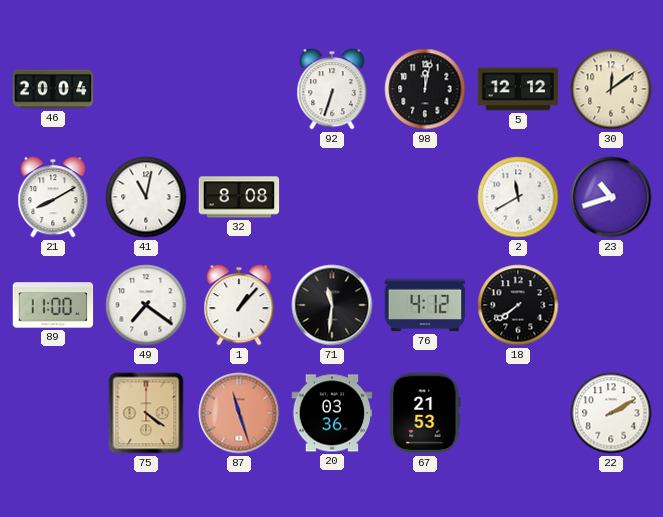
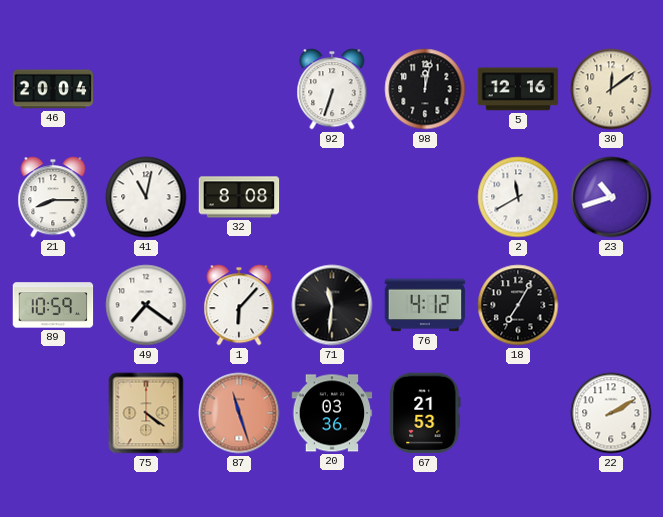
5: 12:12 -> 12:16
21: 8:10 -> 8:15
89: 11:00 -> 10:59
1: 1:07 -> 6:07
18: 7:39 -> 7:05
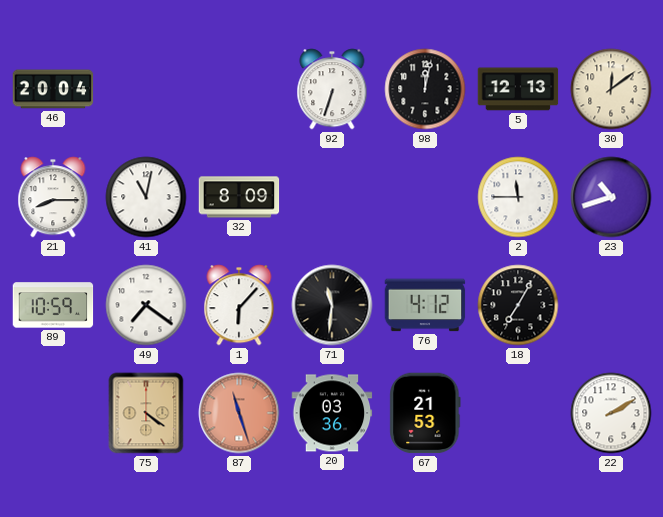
5: 12:16 -> 12:13
32: 8:08 -> 8:09
2: 11:40 -> 11:45
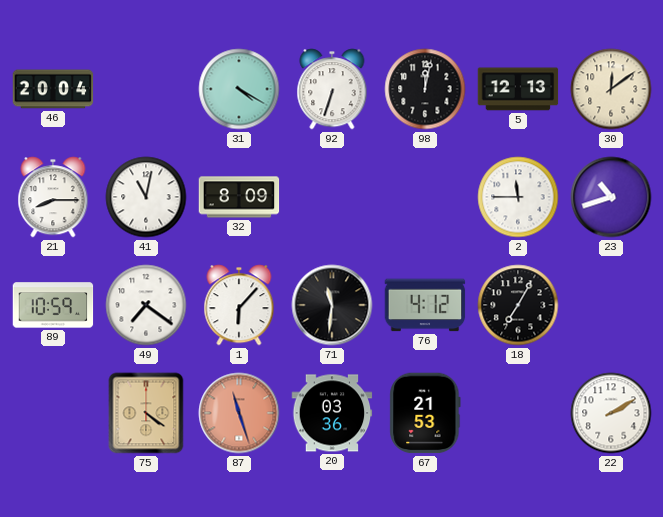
31: none -> 4:20
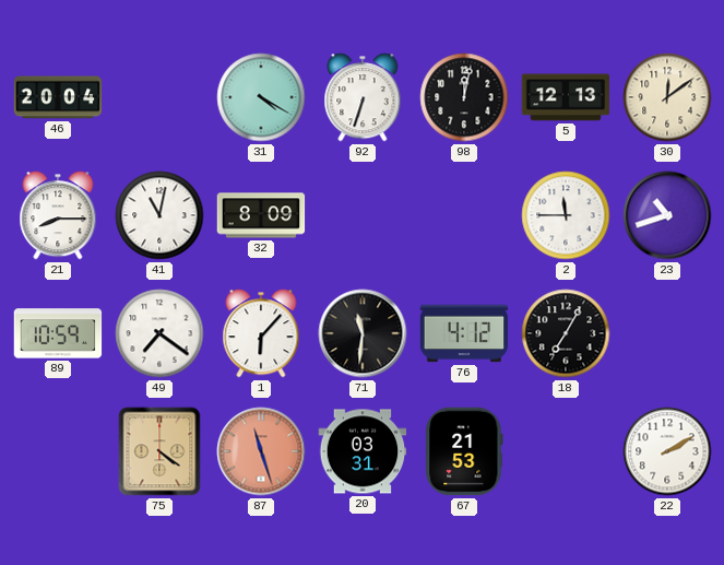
20: 03:36 -> 03:31
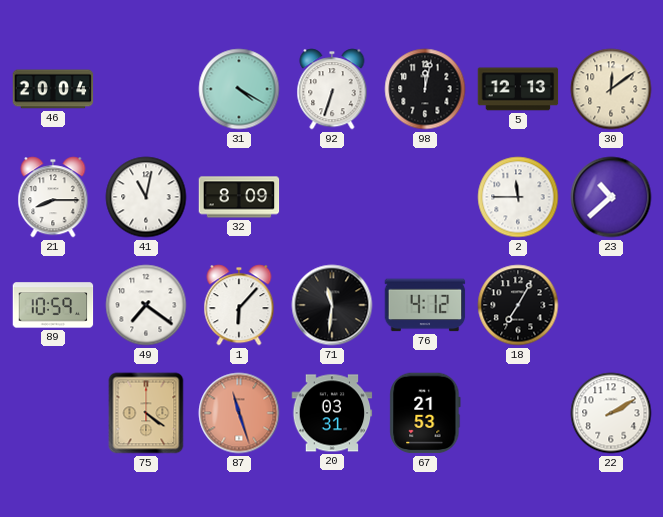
23: 10:42 -> 10:38
